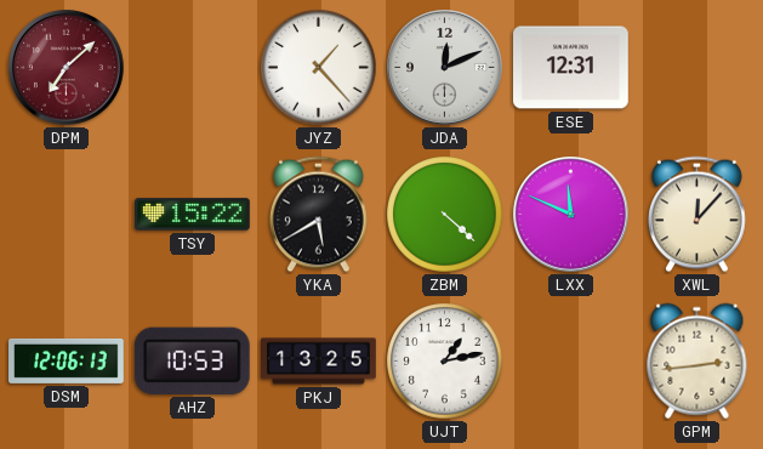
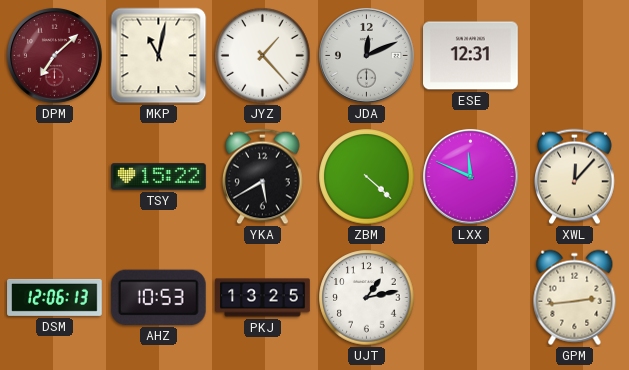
MKP: none -> 11:02
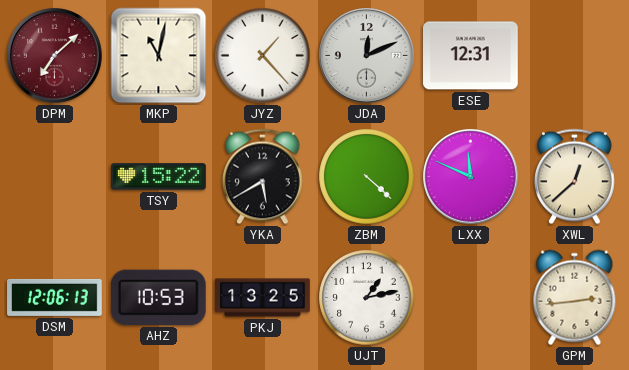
XWL: 12:07 -> 12:38
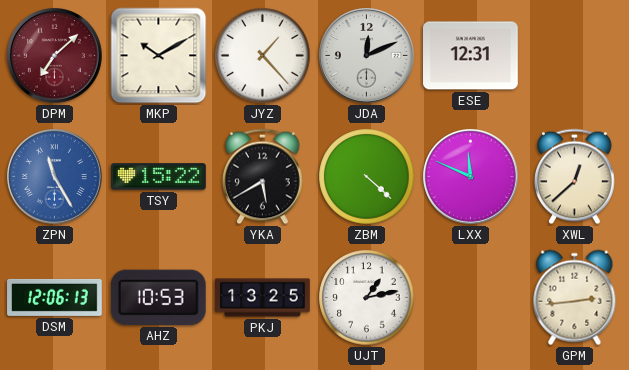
MKP: 11:02 -> 10:10
ZPN: none -> 11:25
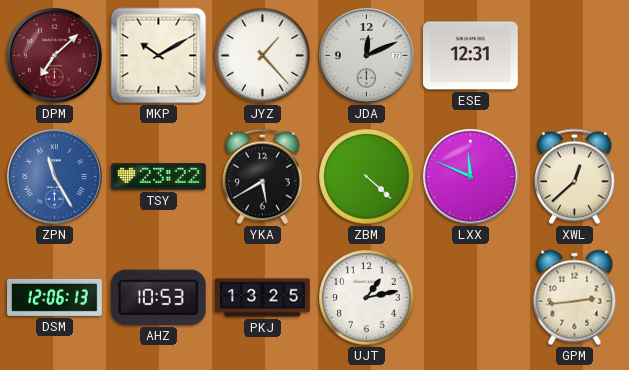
TSY: 15:22 -> 23:22
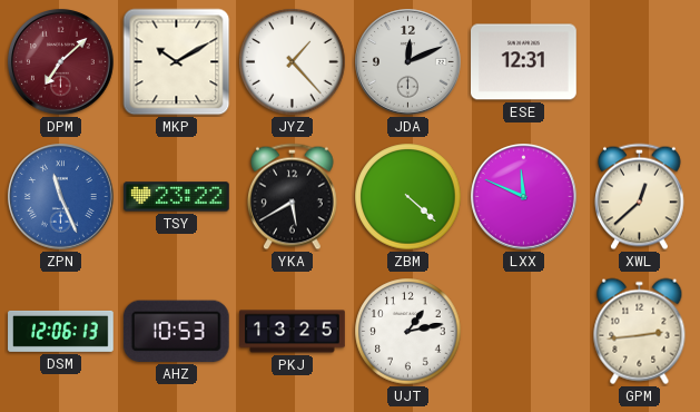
ZPN: 11:25 -> 11:26
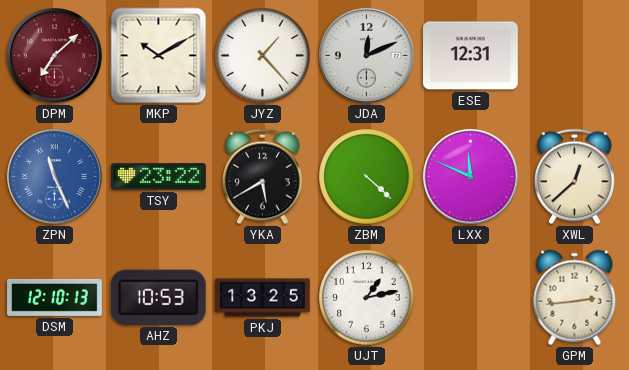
DSM: 12:06 -> 12:10
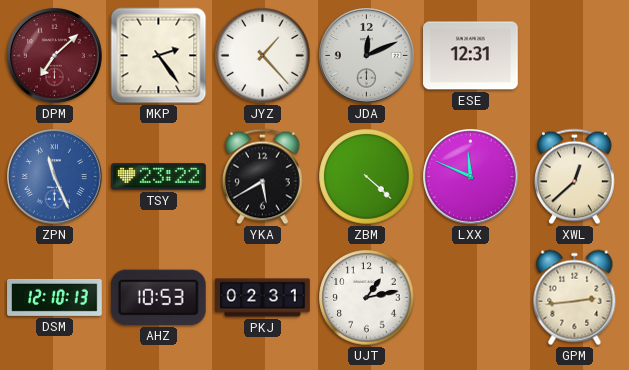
MKP: 10:10 -> 2:24
PKJ: 13:25 -> 02:31
